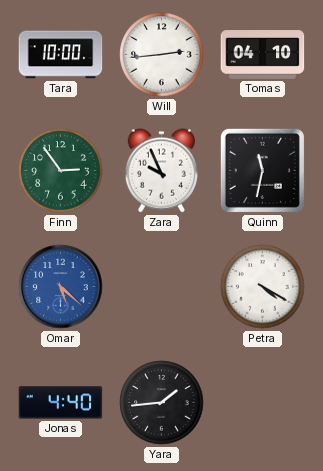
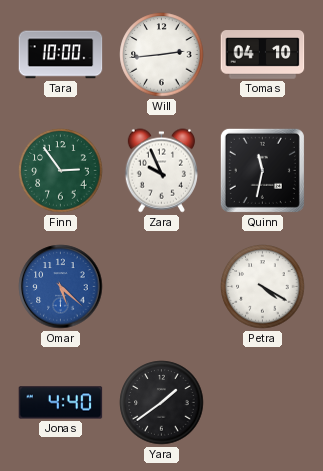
Yara: 1:44 -> 1:39
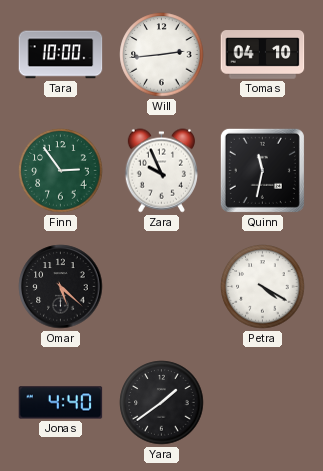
Omar dial: blue -> black
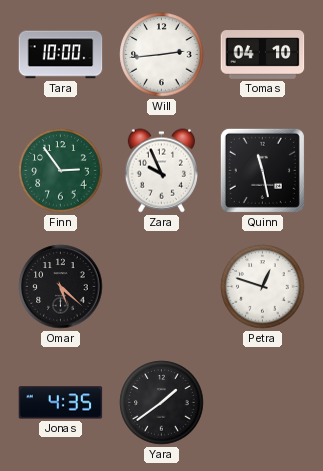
Quinn: 11:32 -> 11:28
Petra: 4:20 -> 12:48
Jonas: 4:40 -> 4:35
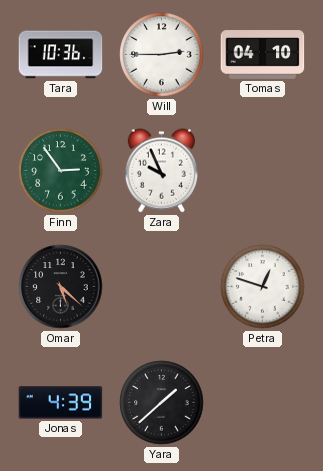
Tara: 10:00 -> 10:36
Will: 2:44 -> 2:45
Quinn: 11:28 -> none
Jonas: 4:35 -> 4:39
Yara: 1:39 -> 1:38
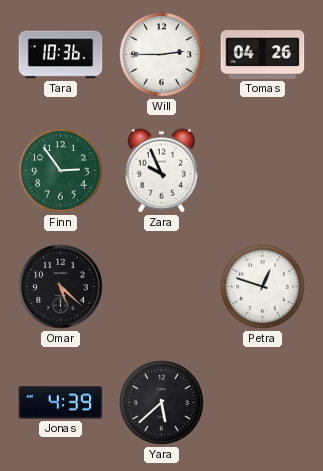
Tomas: 04:10 -> 04:26
Yara: 1:38 -> 5:38
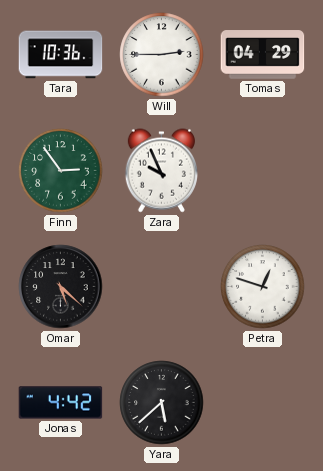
Tomas: 04:26 -> 04:29
Jonas: 4:39 -> 4:42
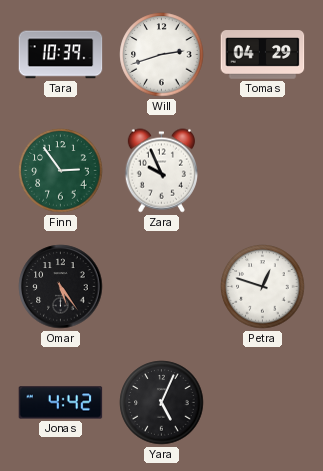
Tara: 10:36 -> 10:39
Will: 2:45 -> 2:42
Omar: 5:22 -> 5:24
Yara: 5:38 -> 5:04
